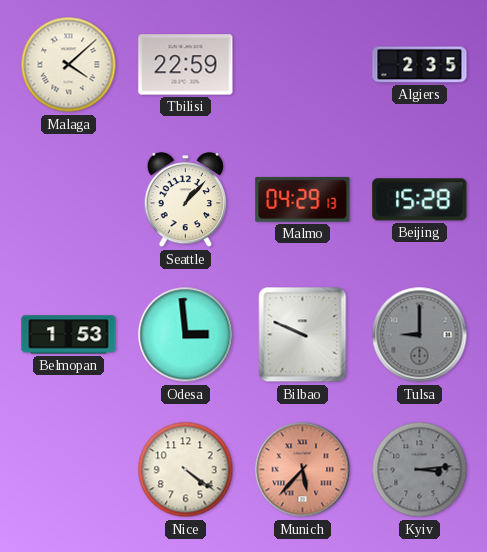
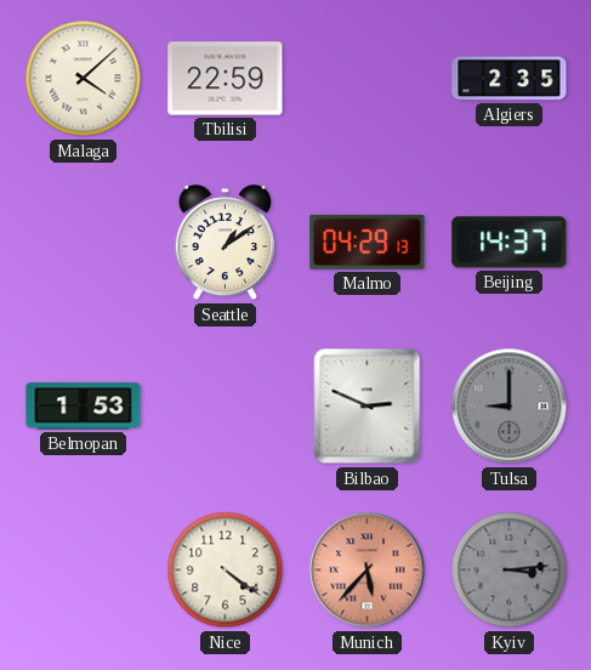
Seattle: 1:07 -> 1:09
Beijing: 15:28 -> 14:37
Odesa: 2:59 -> none
Bilbao: 9:49 -> 2:49
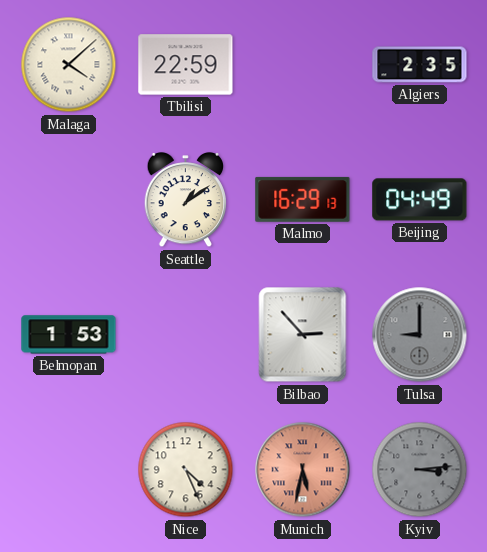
Malmo: 04:29 -> 16:29
Beijing: 14:37 -> 04:49
Bilbao: 2:49 -> 2:53
Nice: 4:21 -> 4:26
Munich: 5:37 -> 5:32
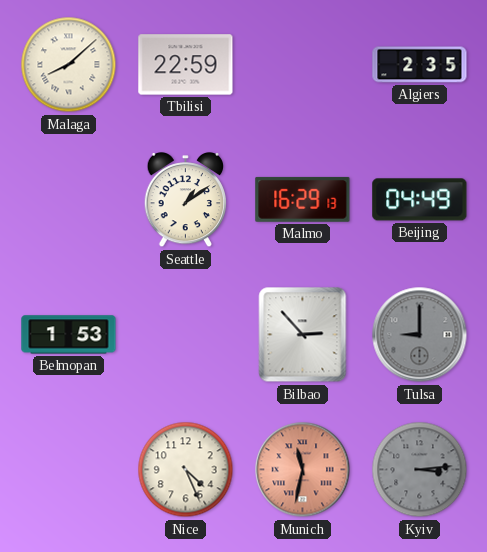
Malaga: 4:08 -> 8:08
Munich: 5:32 -> 11:32
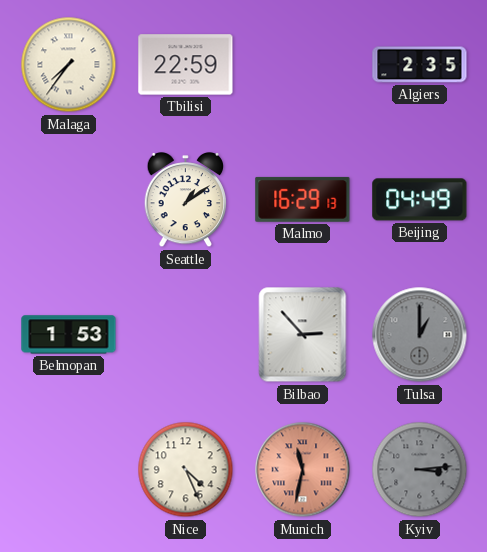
Malaga: 8:08 -> 7:36
Tulsa: 9:00 -> 1:00
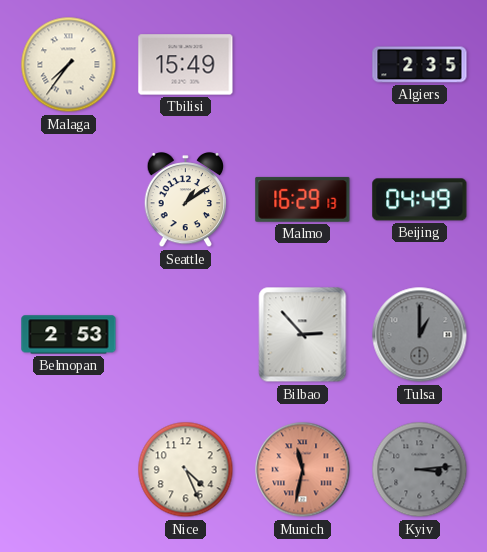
Tbilisi: 22:59 -> 15:49
Belmopan: 1:53 -> 2:53
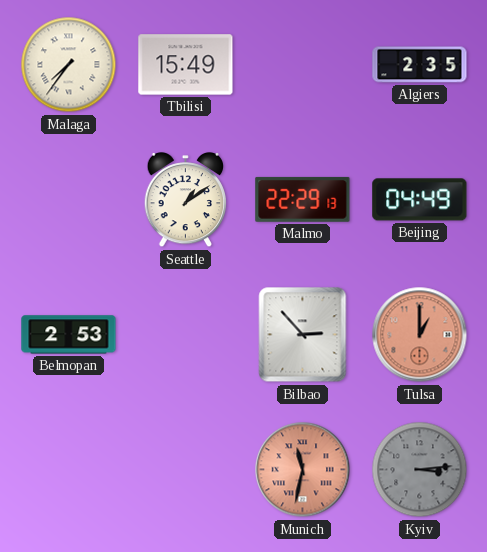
Malmo: 16:29 -> 22:29
Tulsa dial: grey -> salmon
Nice: 4:26 -> none
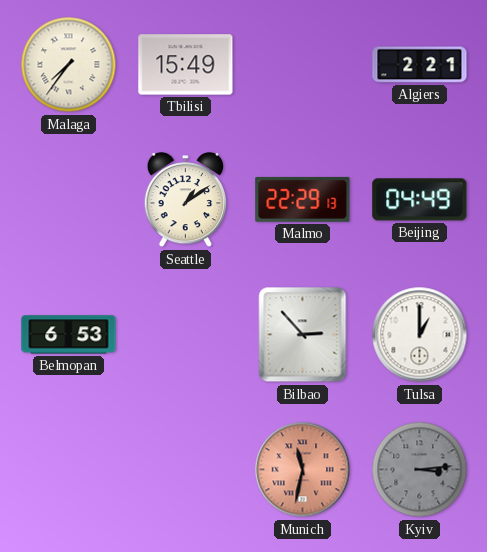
Algiers: 2:35 -> 2:21
Belmopan: 2:53 -> 6:53
Tulsa dial: salmon -> white
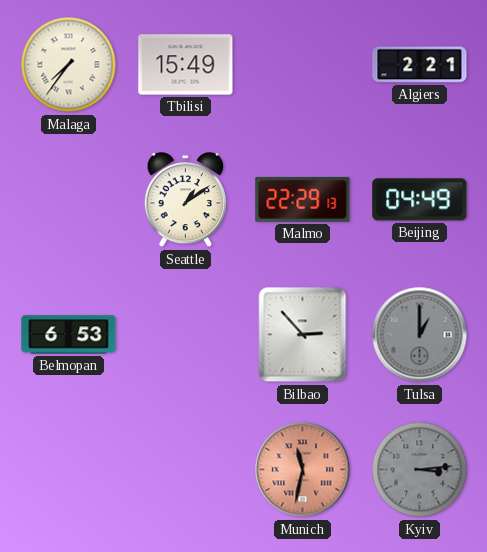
Tulsa dial: white -> grey
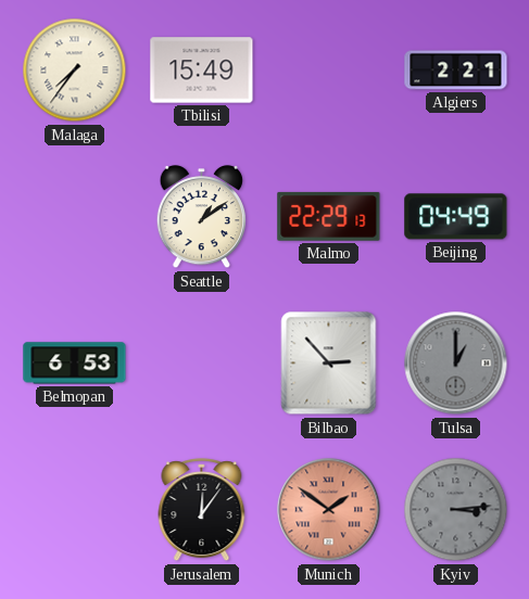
Jerusalem: none -> 12:06
Munich: 11:32 -> 1:51
